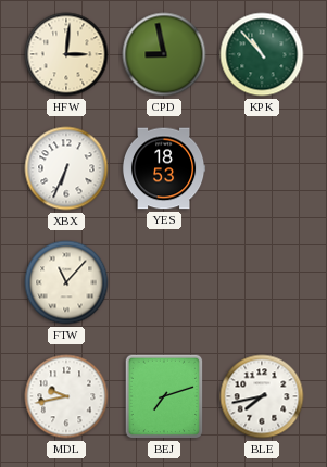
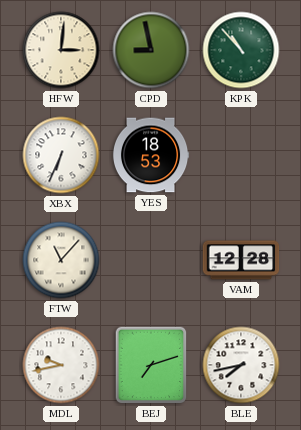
VAM: none -> 12:28
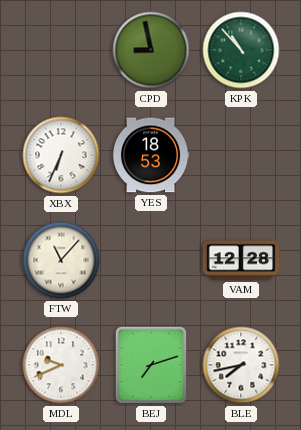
HFW: 3:01 -> none
MDL: 9:43 -> 9:41
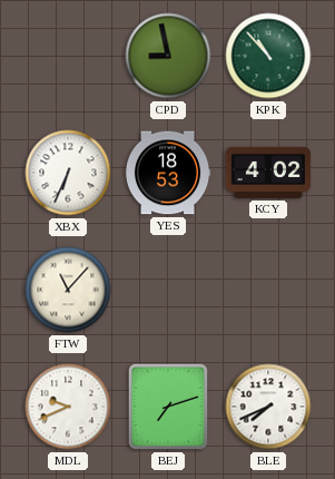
KCY: none -> 4:02
VAM: 12:28 -> none
BLE: 7:43 -> 7:41
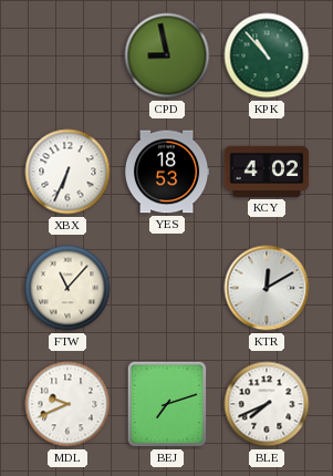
KTR: none -> 12:10
